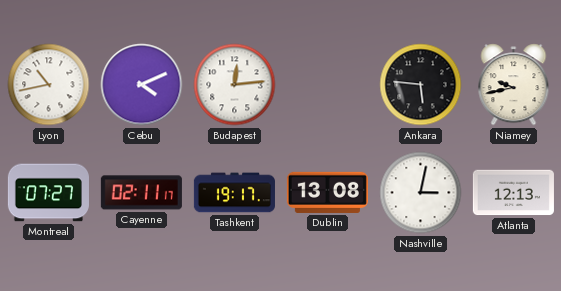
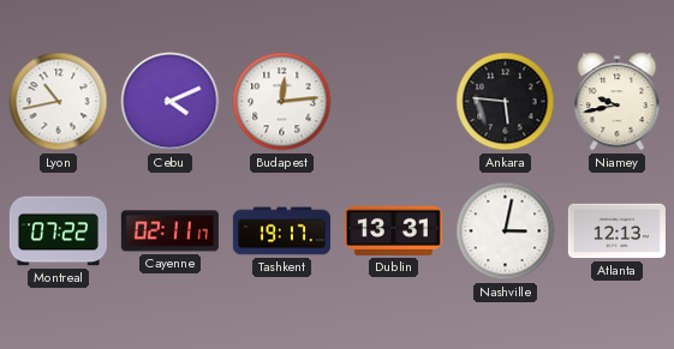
Montreal: 07:27 -> 07:22
Dublin: 13:08 -> 13:31
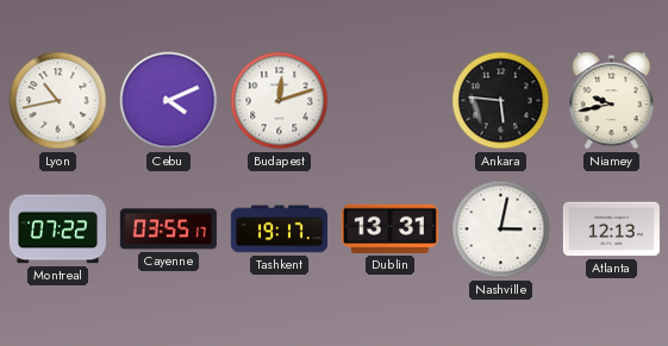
Budapest: 12:14 -> 12:12
Cayenne: 02:11 -> 03:55
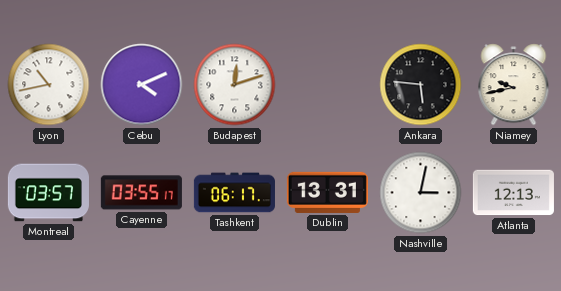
Montreal: 07:22 -> 03:57
Tashkent: 19:17 -> 06:17
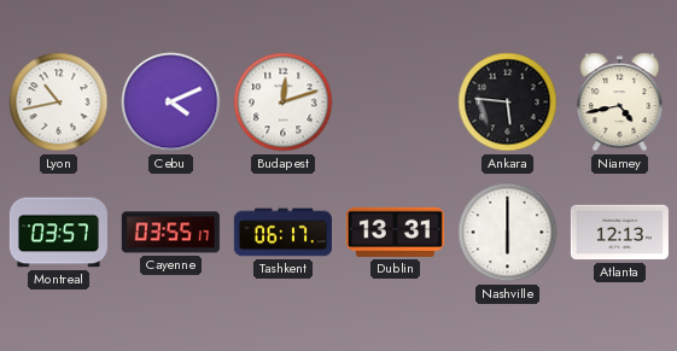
Niamey: 9:43 -> 4:43
Nashville: 3:02 -> 6:00
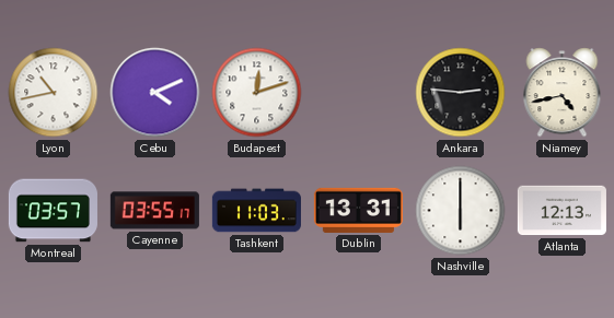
Ankara: 5:46 -> 2:46
Tashkent: 06:17 -> 11:03
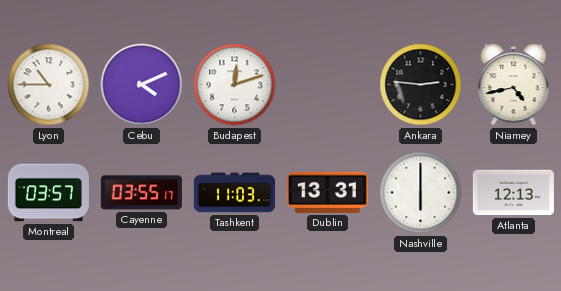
Lyon: 10:43 -> 10:45
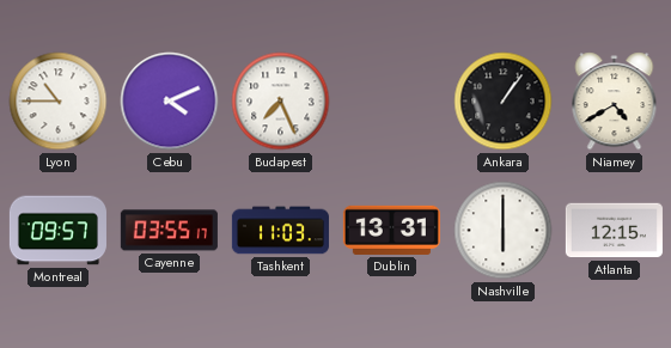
Budapest: 12:12 -> 7:26
Ankara: 2:46 -> 1:06
Niamey: 4:43 -> 4:40
Montreal: 03:57 -> 09:57
Atlanta: 12:13 -> 12:15
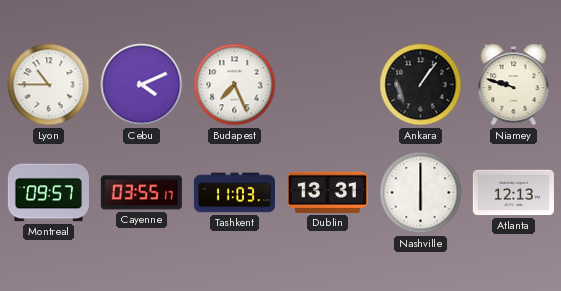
Niamey: 4:40 -> 9:48
Atlanta: 12:15 -> 12:13
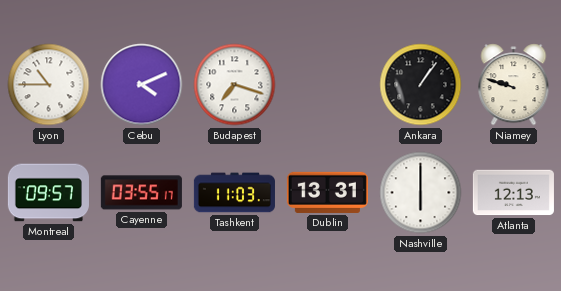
Budapest: 7:26 -> 7:18
